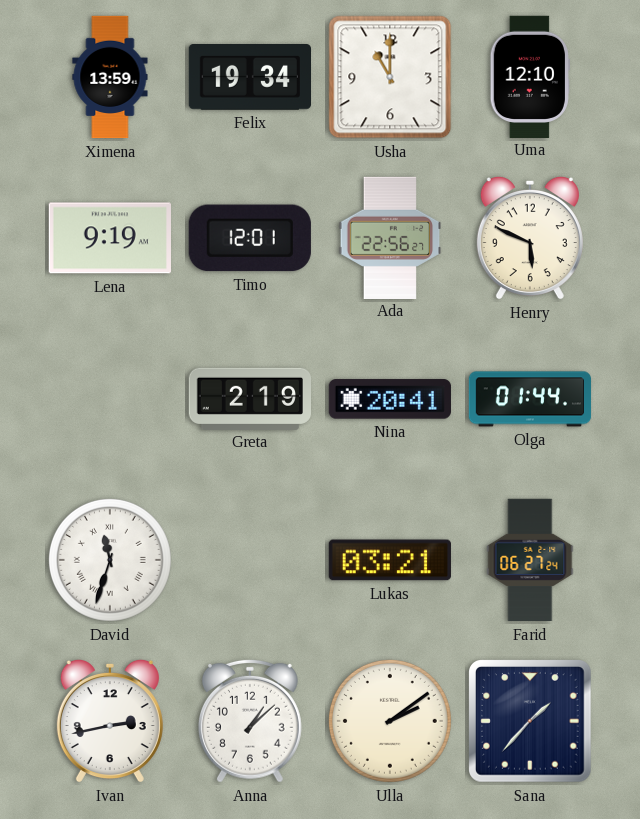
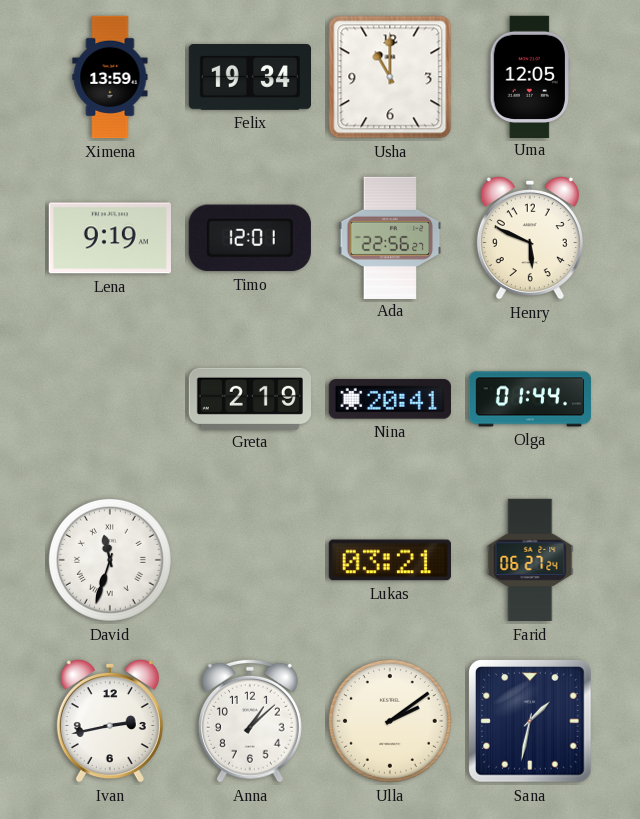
Uma: 12:10 -> 12:05
Sana: 1:37 -> 1:32
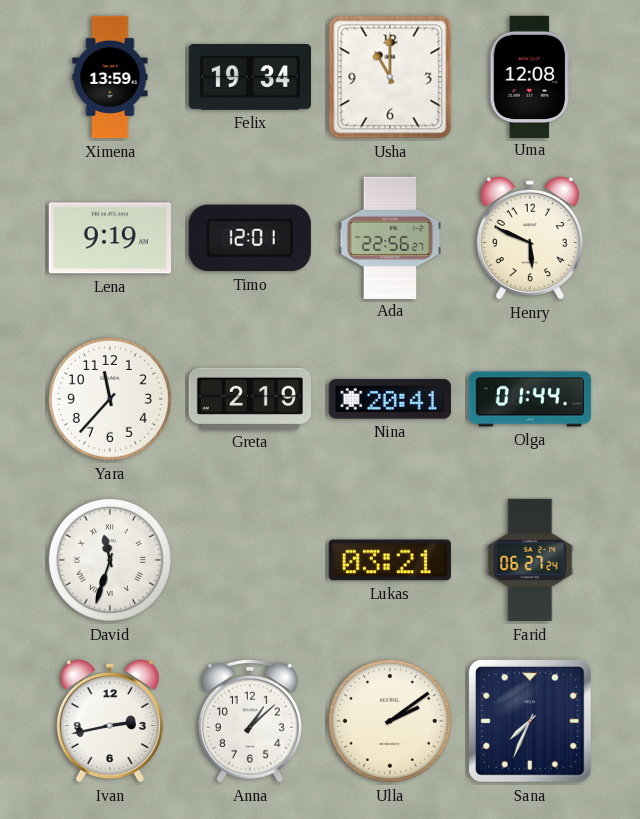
Uma: 12:05 -> 12:08
Yara: none -> 11:37
Sana: 1:32 -> 7:34
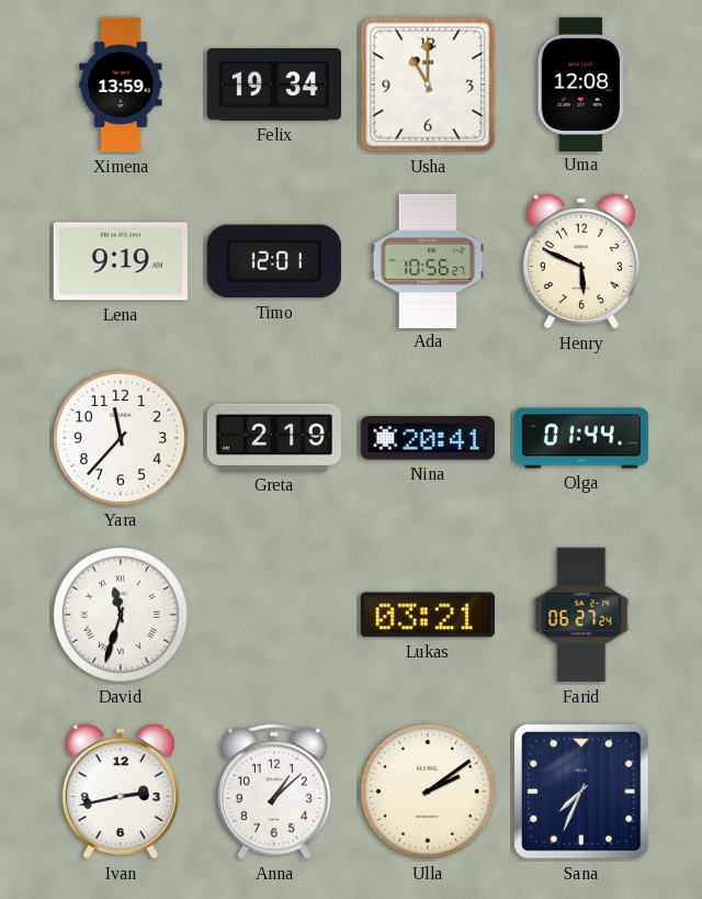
Ada: 22:56 -> 10:56
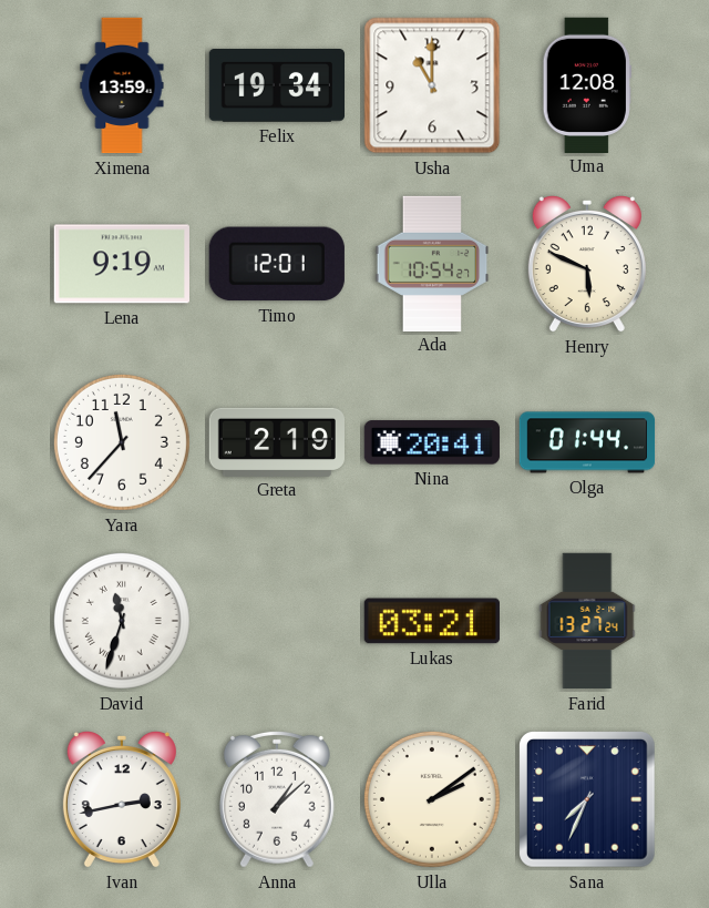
Ada: 10:56 -> 10:54
Farid: 06:27 -> 13:27
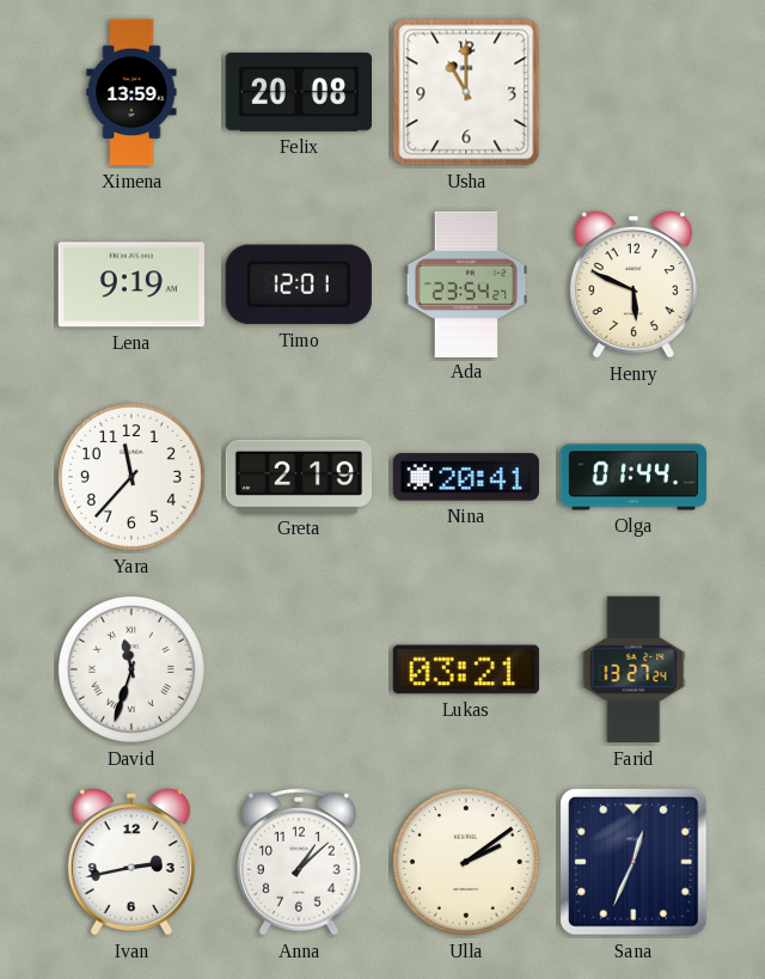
Felix: 19:34 -> 20:08
Uma: 12:08 -> none
Ada: 10:54 -> 23:54
Sana: 7:34 -> 12:34
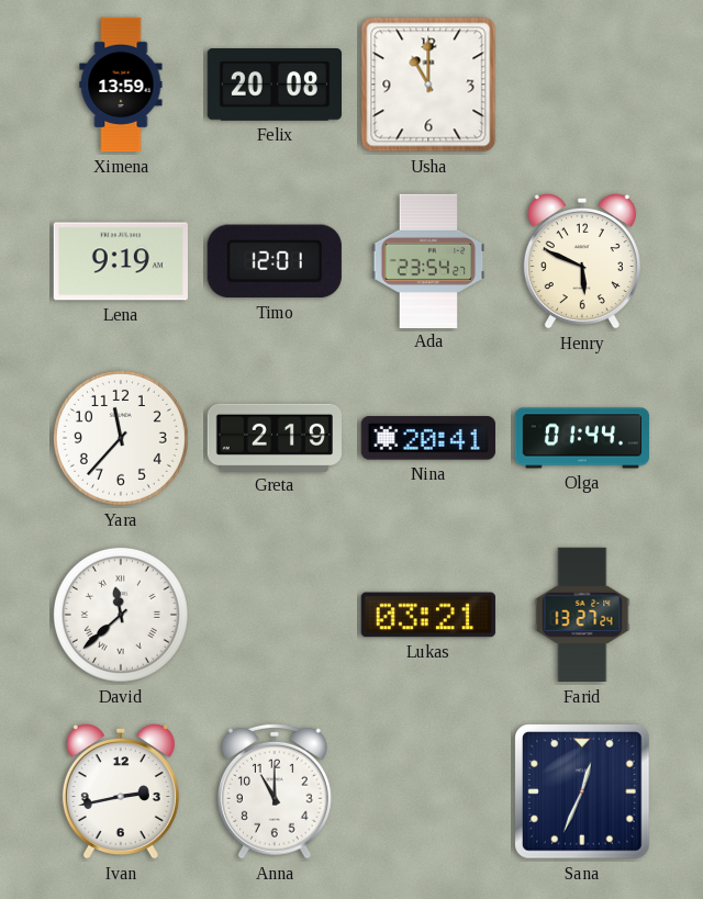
David: 11:33 -> 11:38
Anna: 1:08 -> 11:00
Ulla: 2:09 -> none
